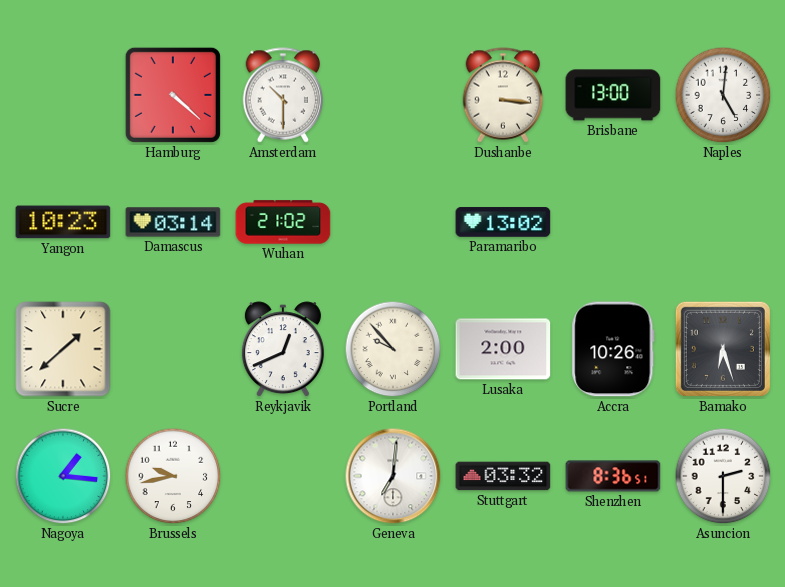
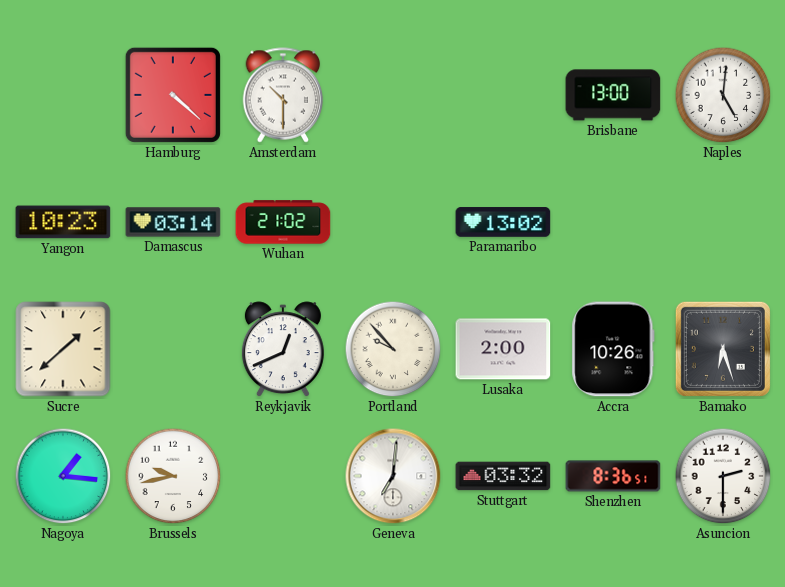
Dushanbe: 3:16 -> none
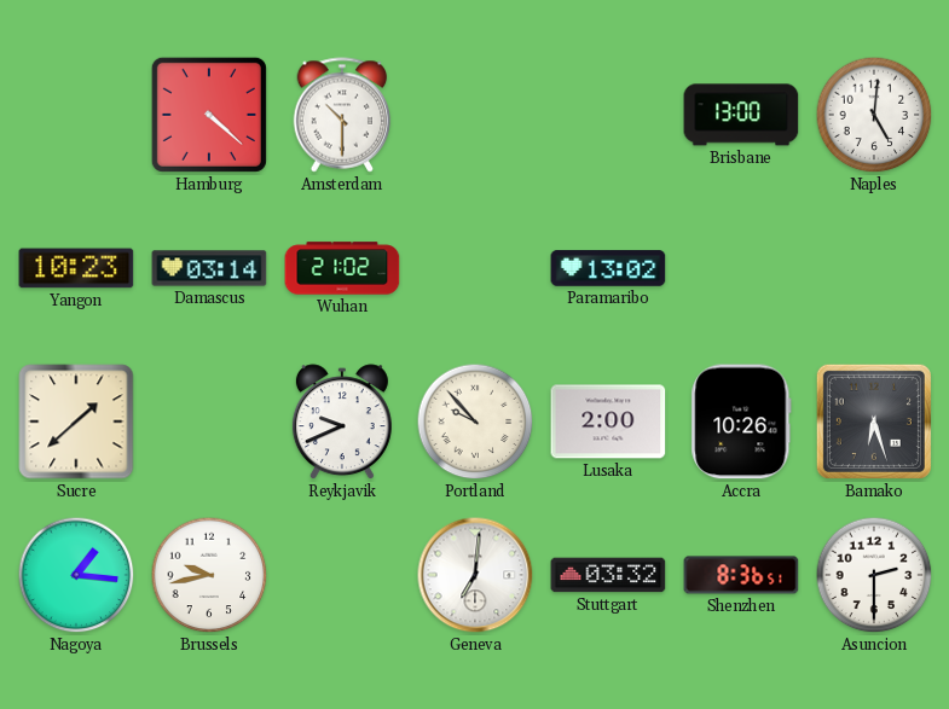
Reykjavik: 12:41 -> 9:41
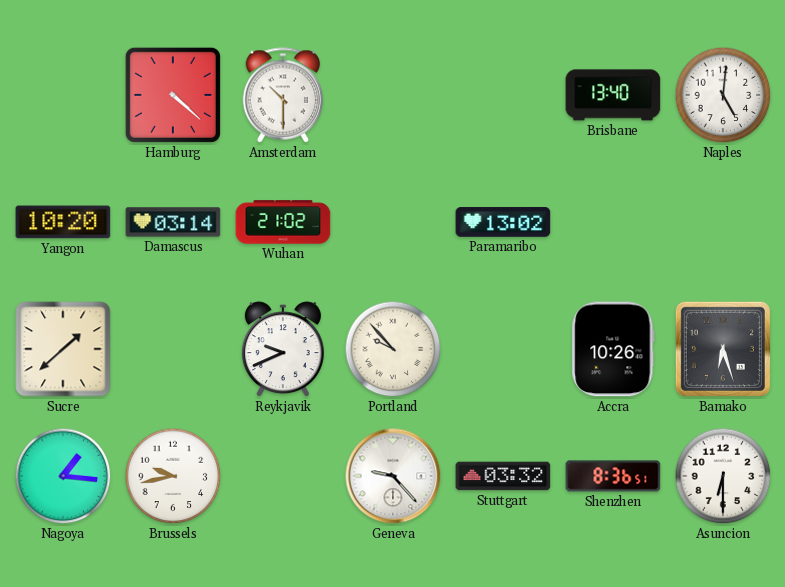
Brisbane: 13:00 -> 13:40
Yangon: 10:23 -> 10:20
Lusaka: 2:00 -> none
Geneva: 7:01 -> 9:23
Asuncion: 2:30 -> 6:30
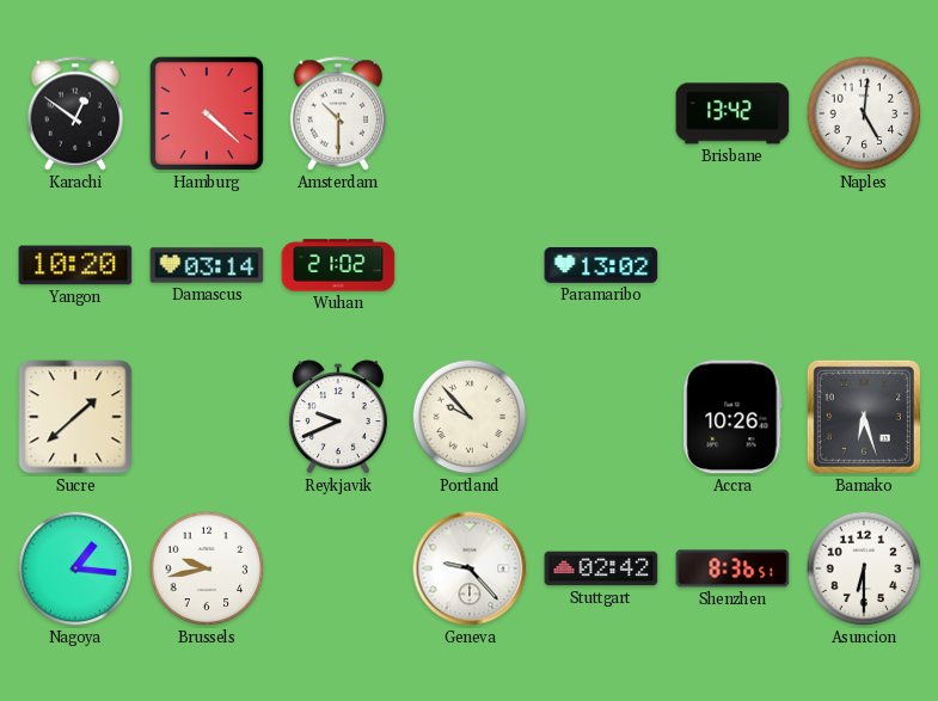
Karachi: none -> 12:51
Brisbane: 13:40 -> 13:42
Stuttgart: 03:32 -> 02:42
